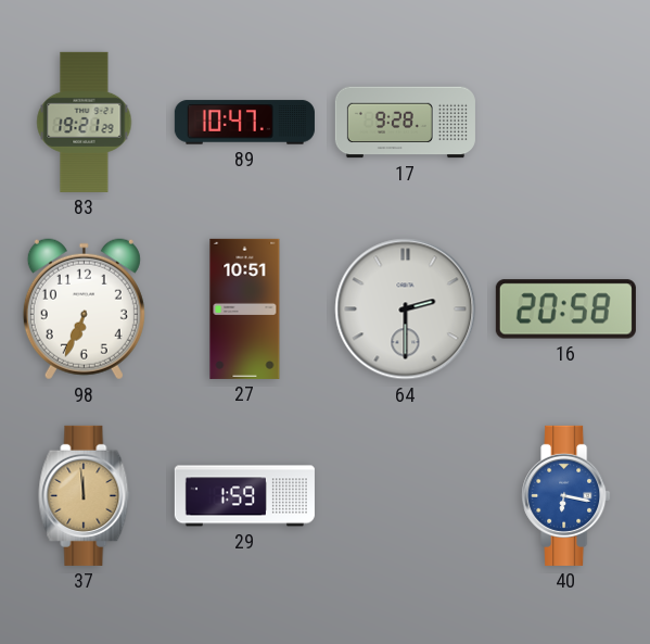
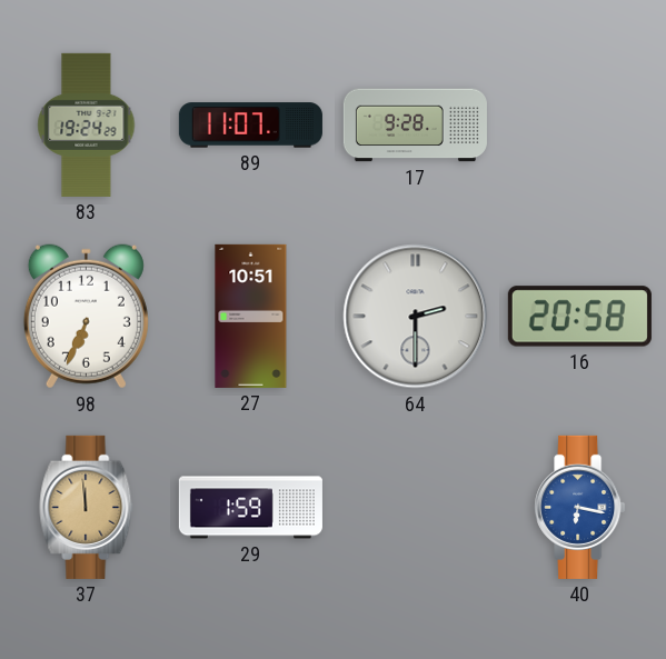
83: 19:21 -> 19:24
89: 10:47 -> 11:07
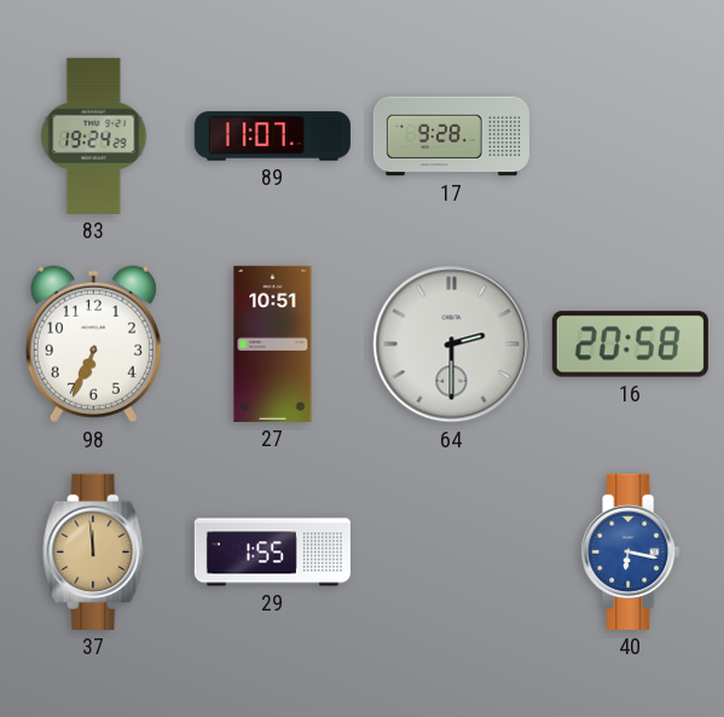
29: 1:59 -> 1:55
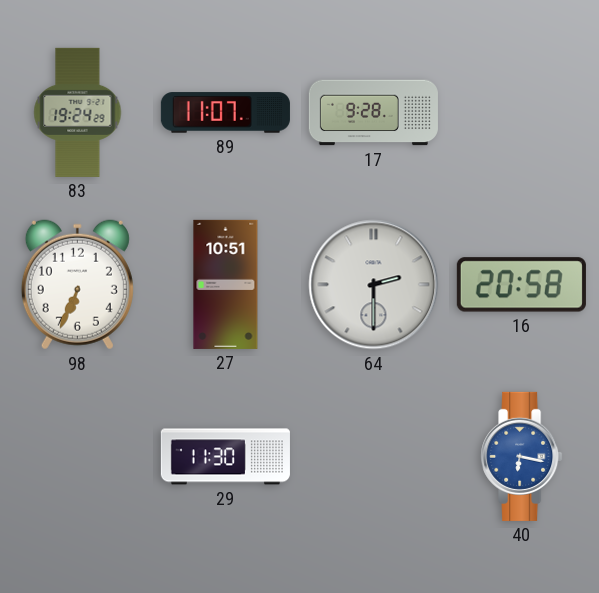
37: 11:59 -> none
29: 1:55 -> 11:30
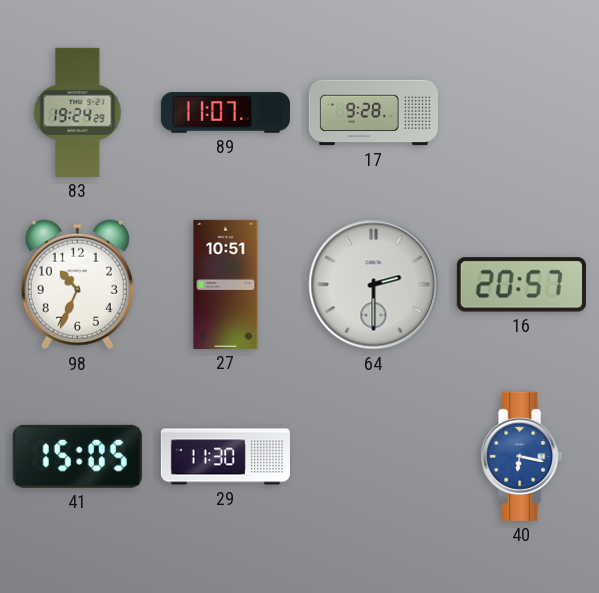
98: 6:34 -> 10:34
16: 20:58 -> 20:57
41: none -> 15:05
